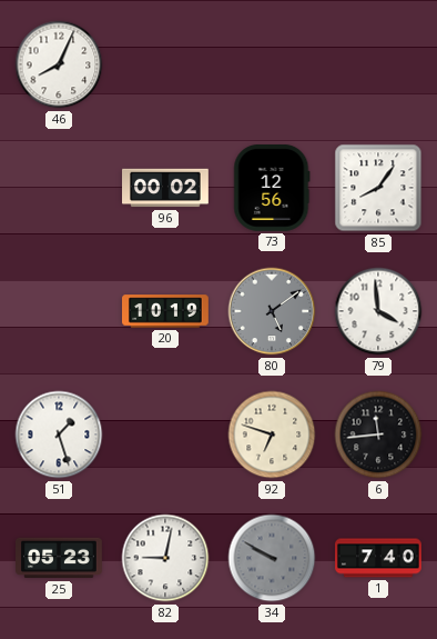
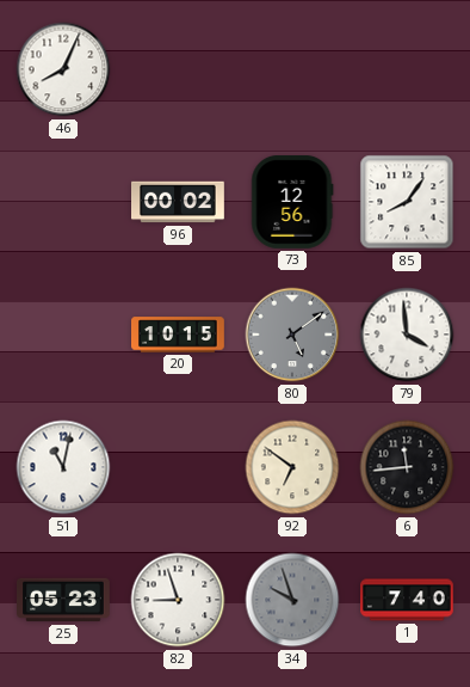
20: 10:19 -> 10:15
51: 1:27 -> 11:02
92: 6:48 -> 6:51
82: 9:02 -> 8:57
34: 9:50 -> 9:57
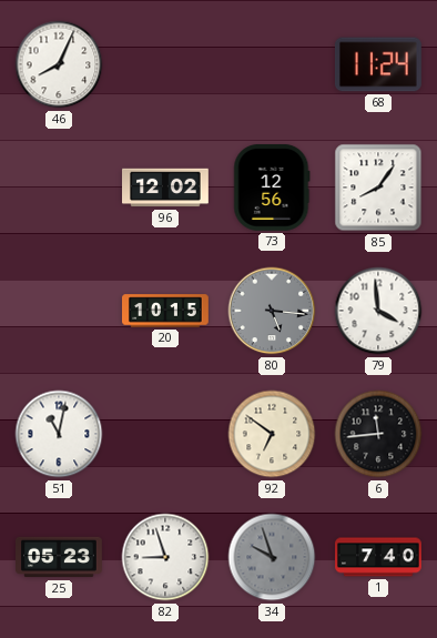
68: none -> 11:24
96: 00:02 -> 12:02
80: 5:09 -> 5:16
